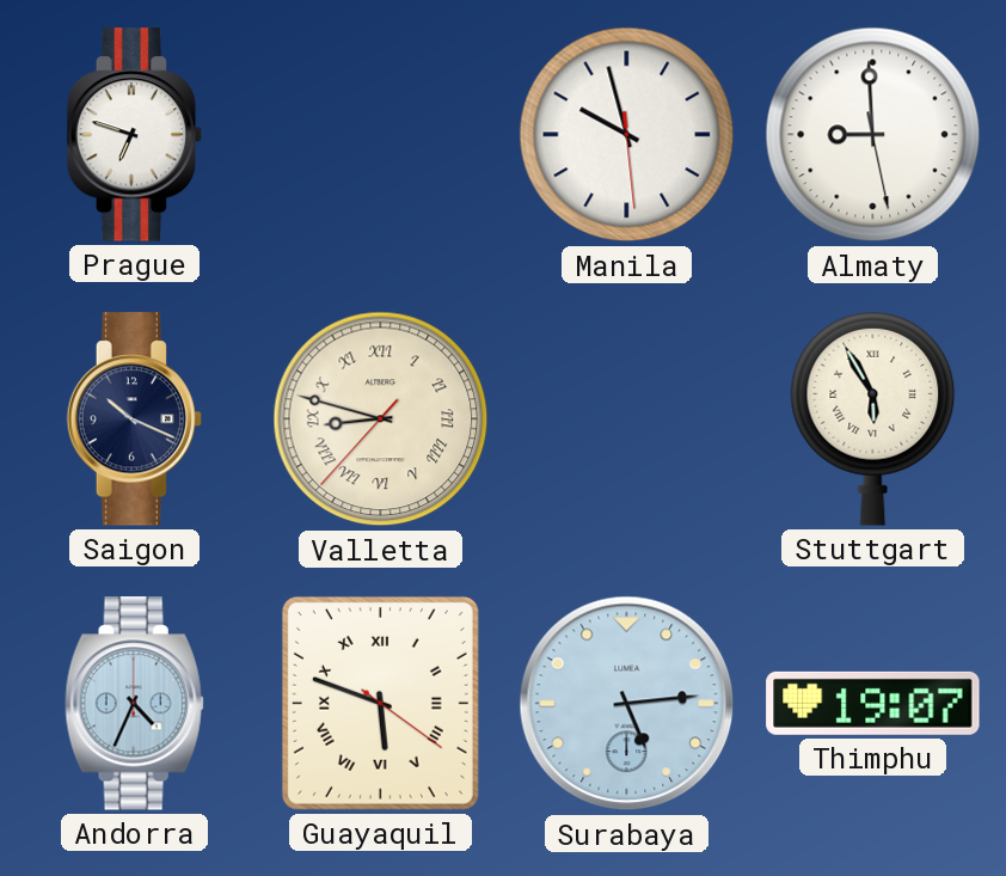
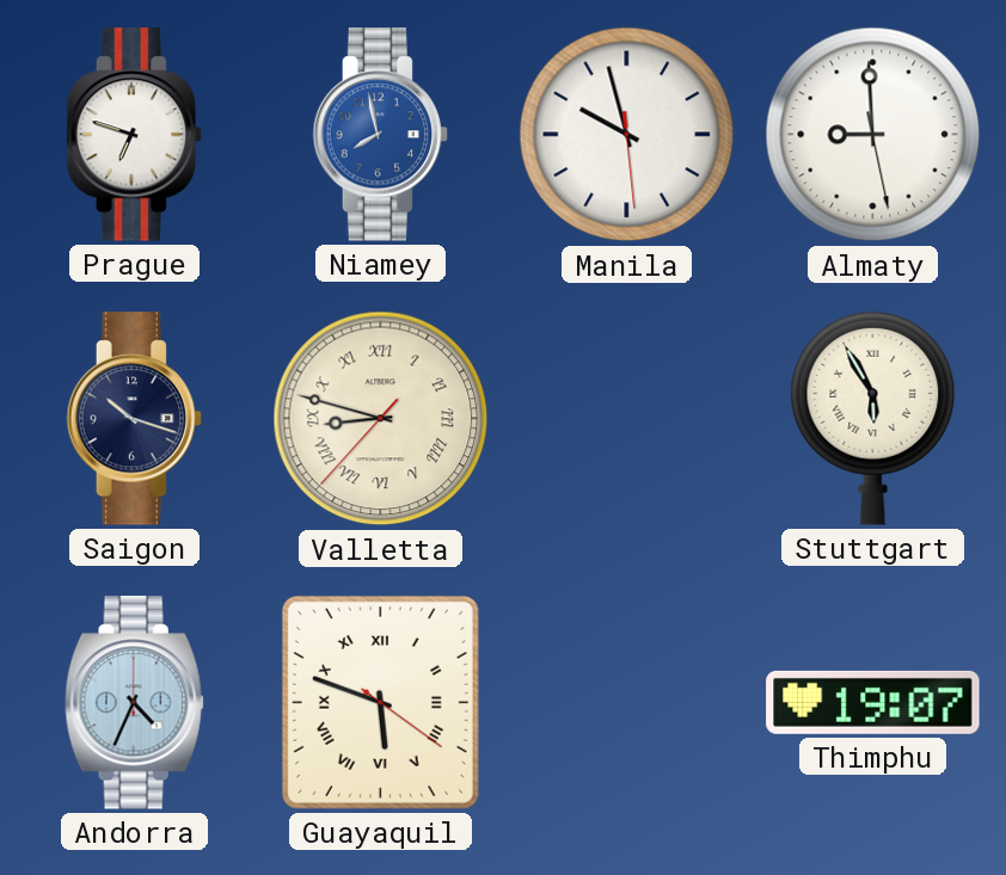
Niamey: none -> 7:58
Saigon: 10:19 -> 10:18
Surabaya: 5:14 -> none
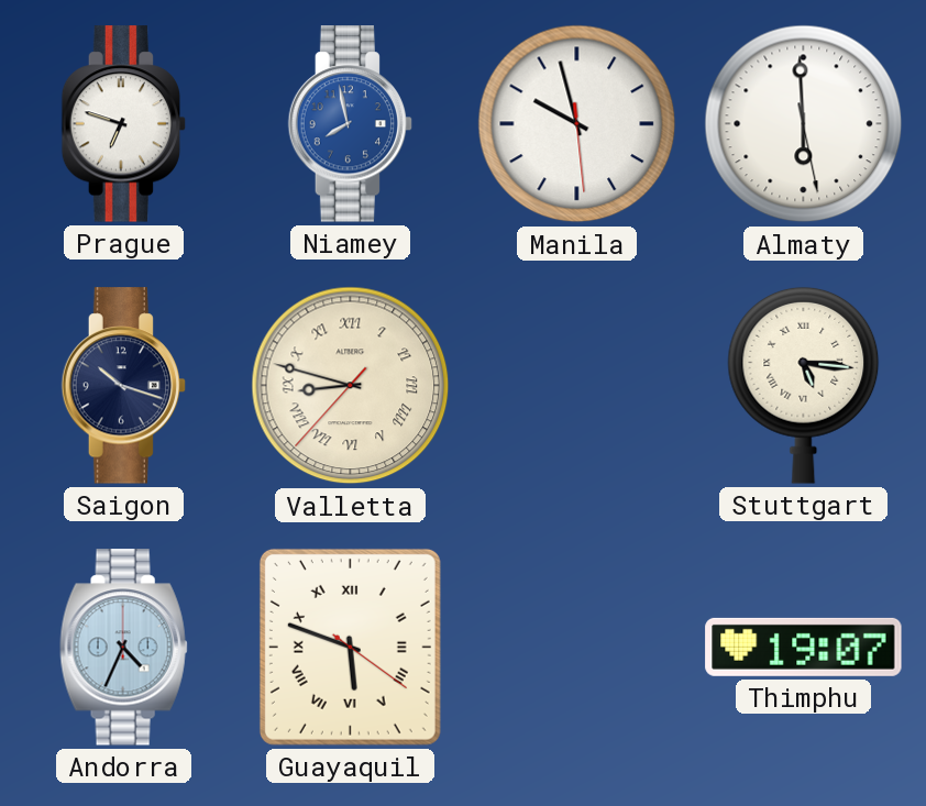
Almaty: 8:59 -> 5:59
Stuttgart: 5:55 -> 5:16
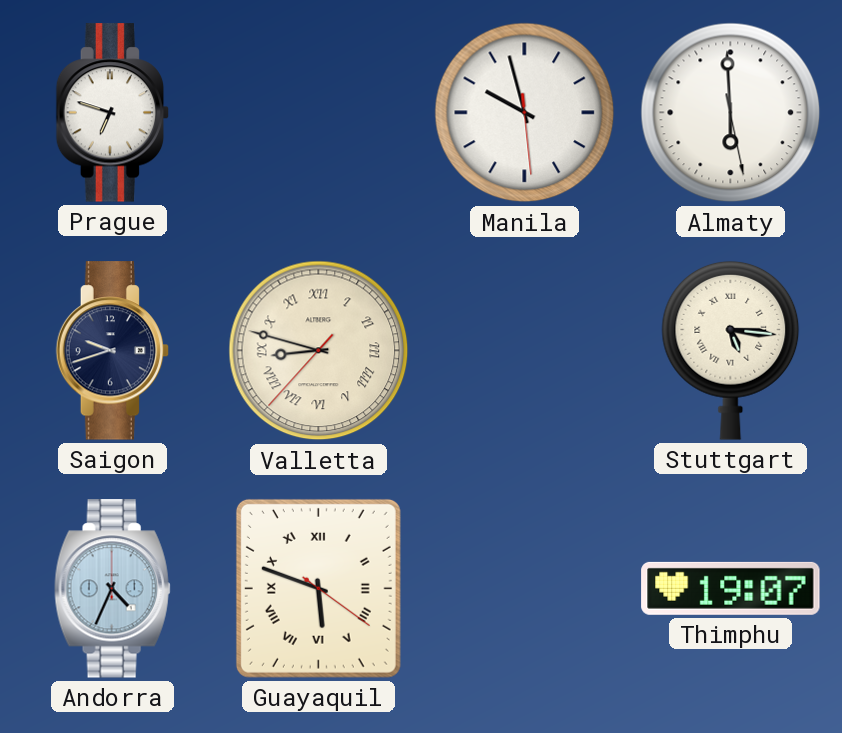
Niamey: 7:58 -> none
Saigon: 10:18 -> 9:42
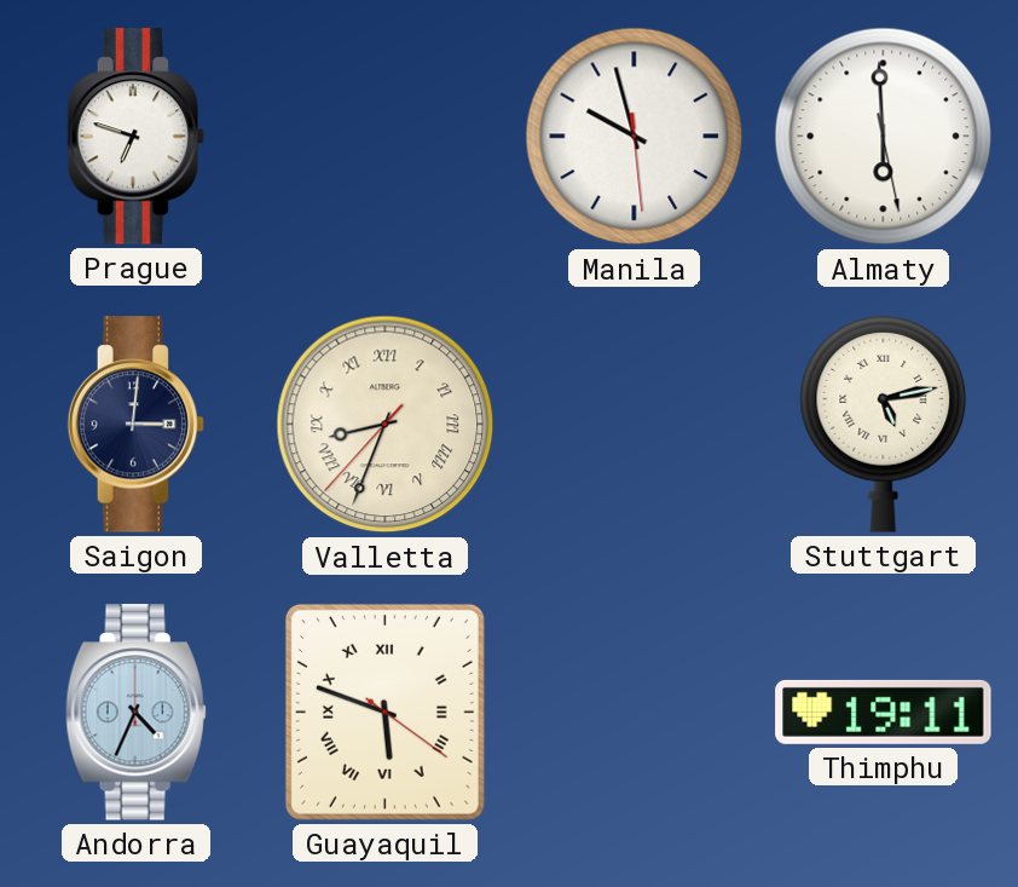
Saigon: 9:42 -> 3:01
Valletta: 8:47 -> 8:33
Stuttgart: 5:16 -> 5:13
Thimphu: 19:07 -> 19:11
